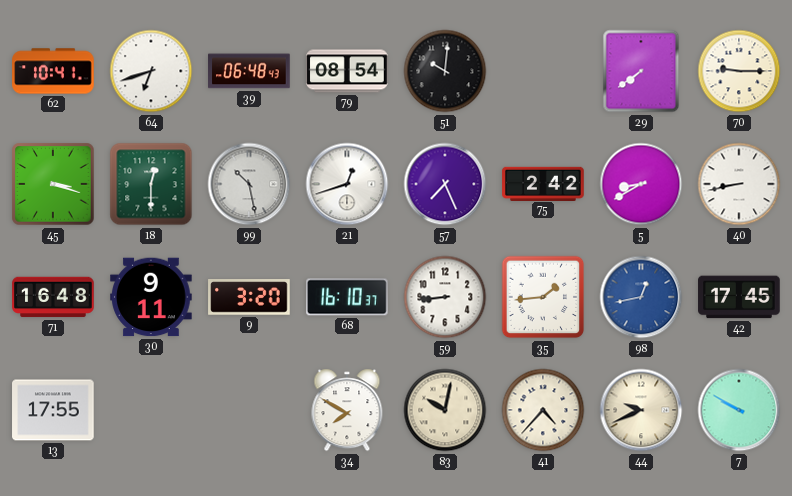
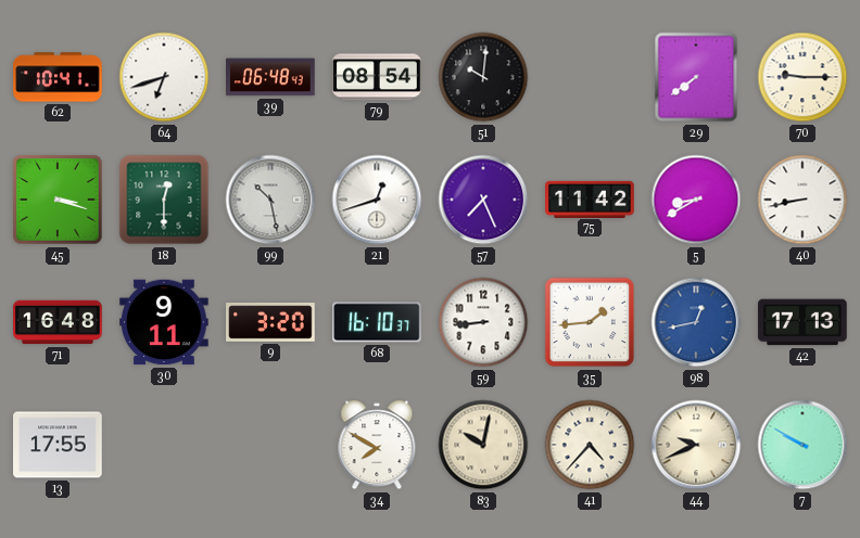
75: 2:42 -> 11:42
42: 17:45 -> 17:13
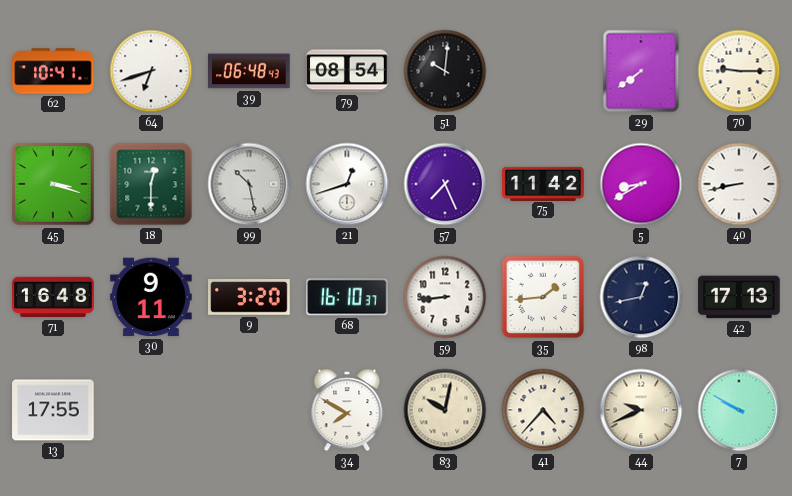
98 dial: blue -> navy
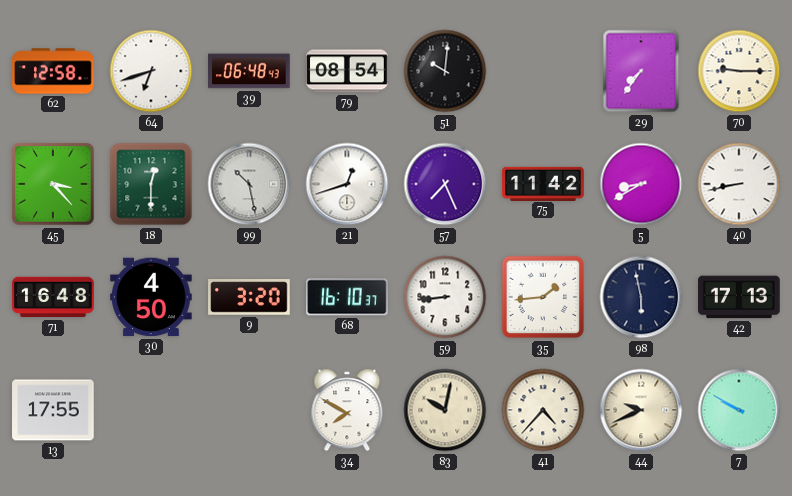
62: 10:41 -> 12:58
29: 7:39 -> 7:36
45: 3:18 -> 3:23
30: 9:11 -> 4:50
98: 12:43 -> 5:58
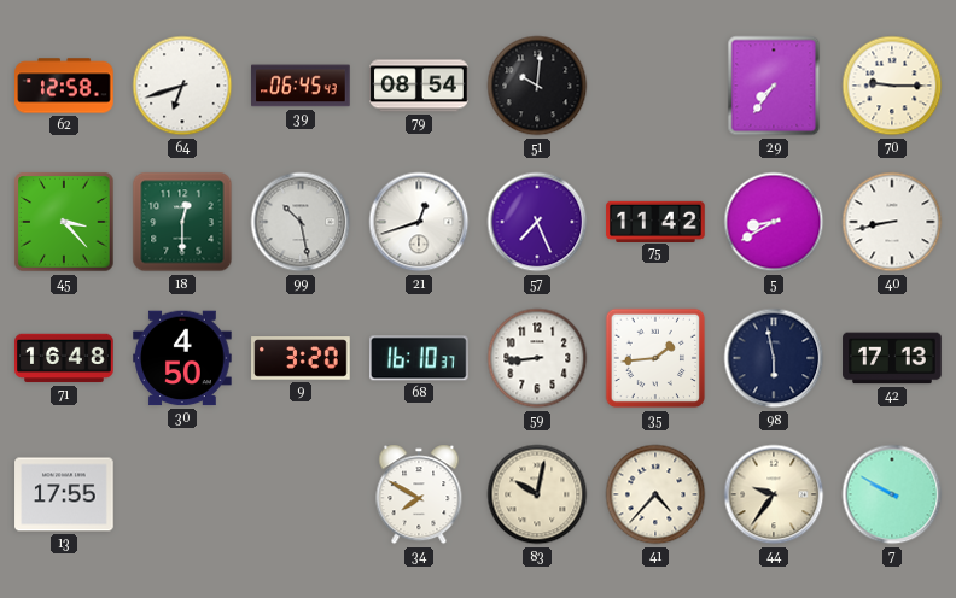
39: 06:48 -> 06:45
44: 9:41 -> 9:36
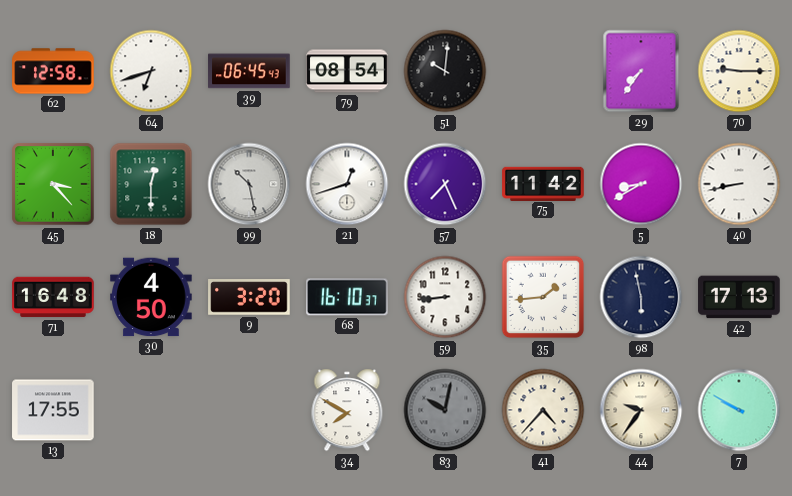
83 dial: cream -> grey
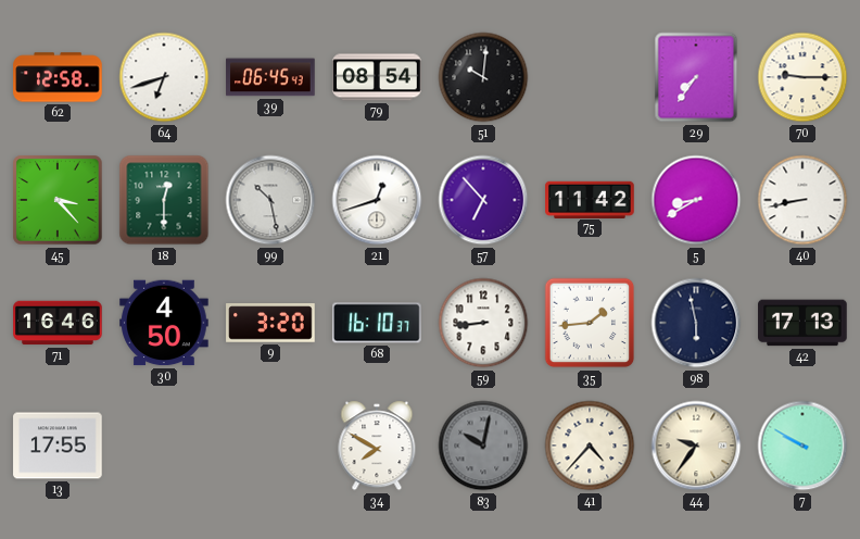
57: 7:26 -> 6:53
71: 16:48 -> 16:46
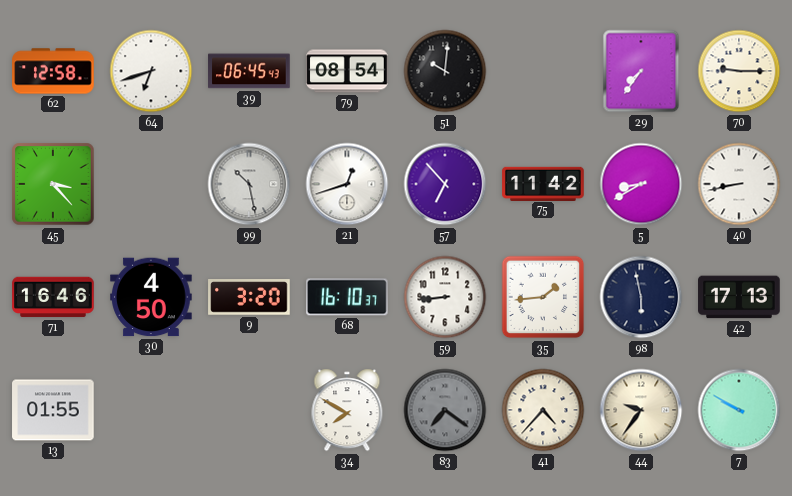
18: 12:30 -> none
13: 17:55 -> 01:55
83: 10:02 -> 7:21
